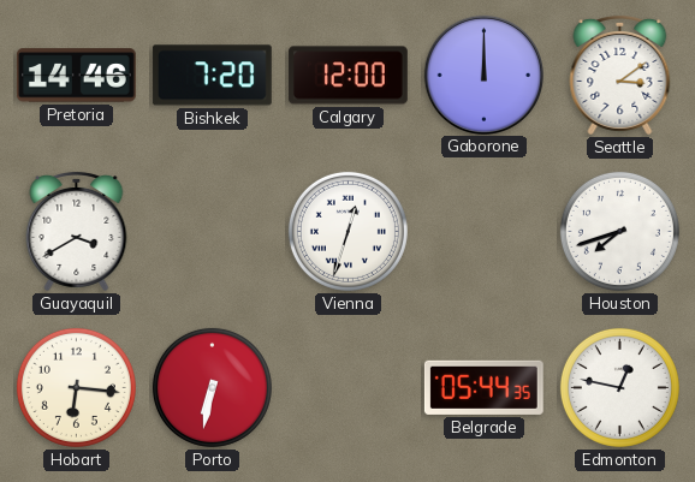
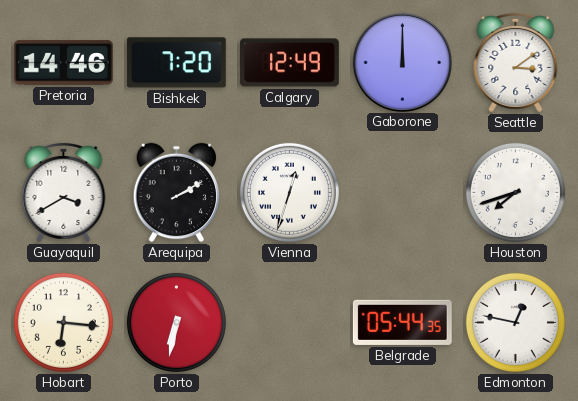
Calgary: 12:00 -> 12:49
Arequipa: none -> 2:10
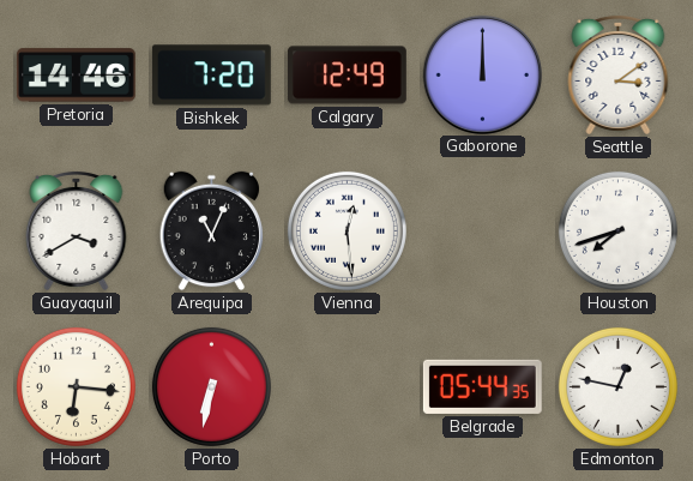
Arequipa: 2:10 -> 11:04
Vienna: 12:33 -> 12:29
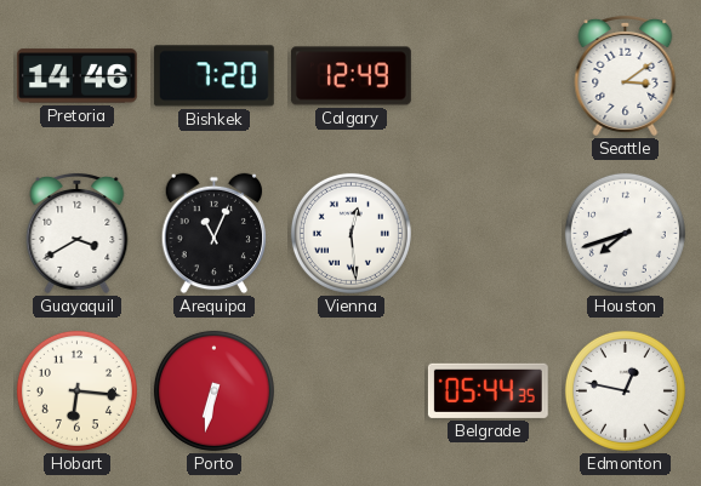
Gaborone: 12:00 -> none
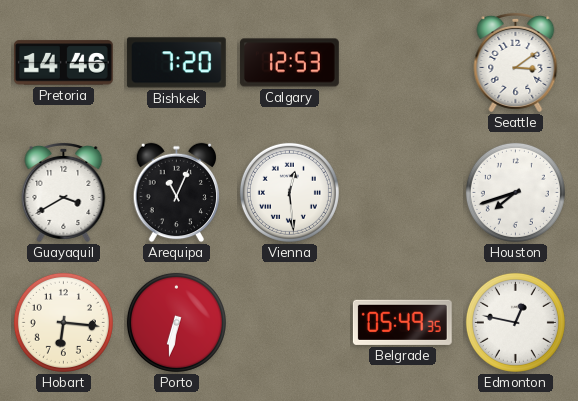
Calgary: 12:49 -> 12:53
Belgrade: 05:44 -> 05:49
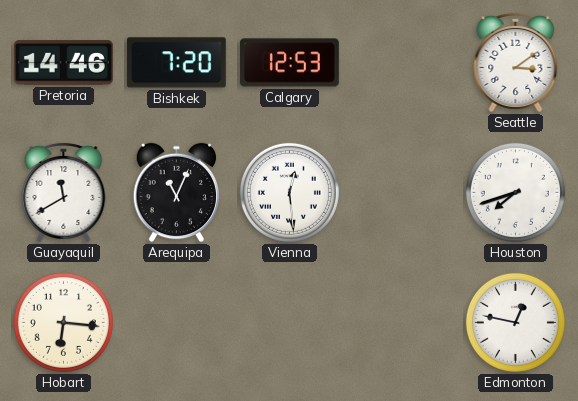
Guayaquil: 3:40 -> 11:40
Porto: 6:32 -> none
Belgrade: 05:49 -> none
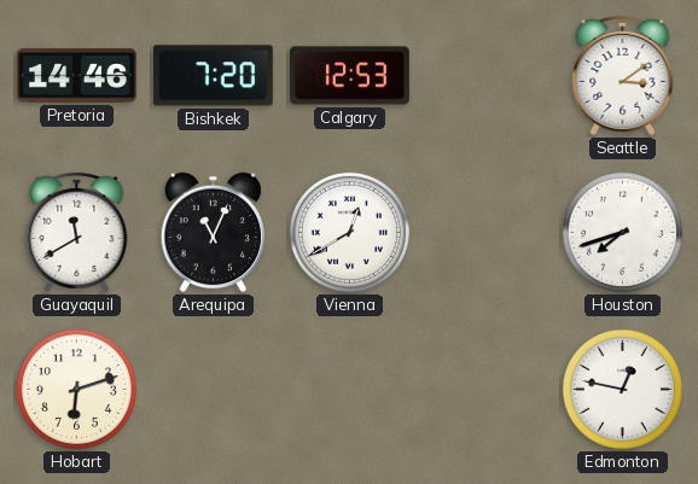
Vienna: 12:29 -> 12:40
Hobart: 6:16 -> 6:12
